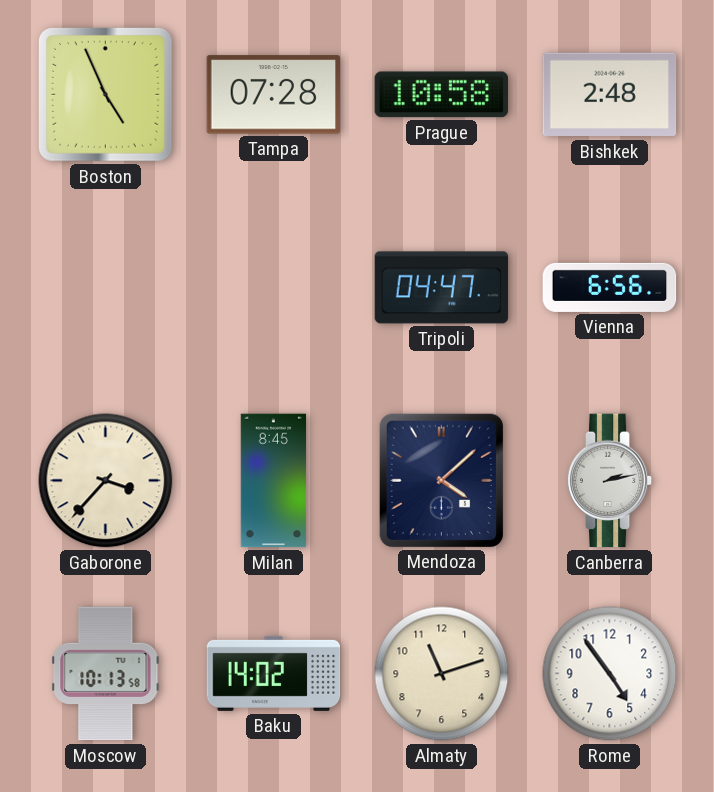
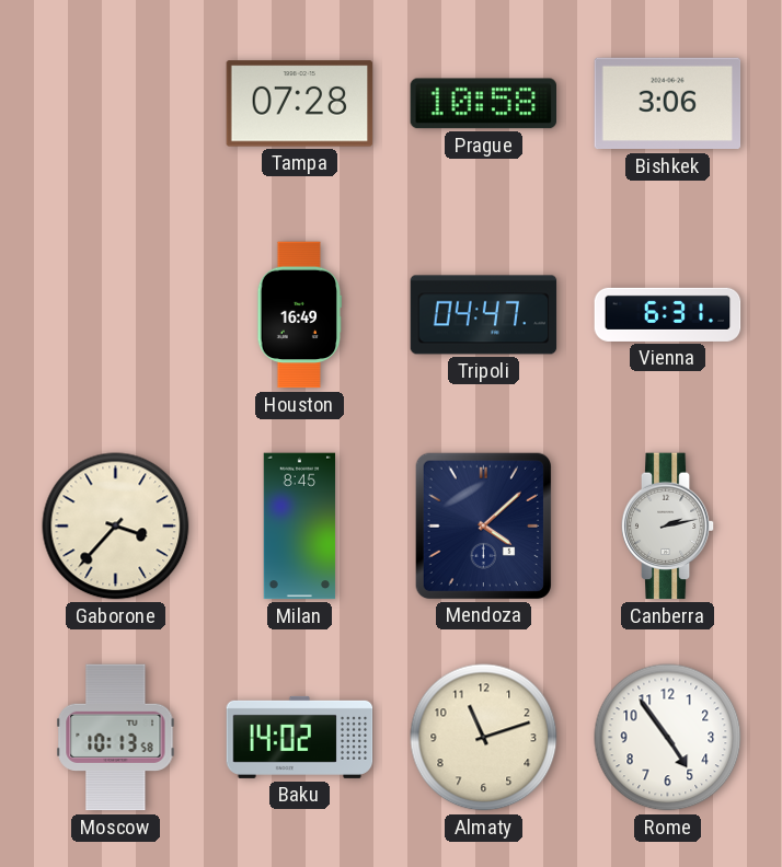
Boston: 4:56 -> none
Bishkek: 2:48 -> 3:06
Houston: none -> 16:49
Vienna: 6:56 -> 6:31
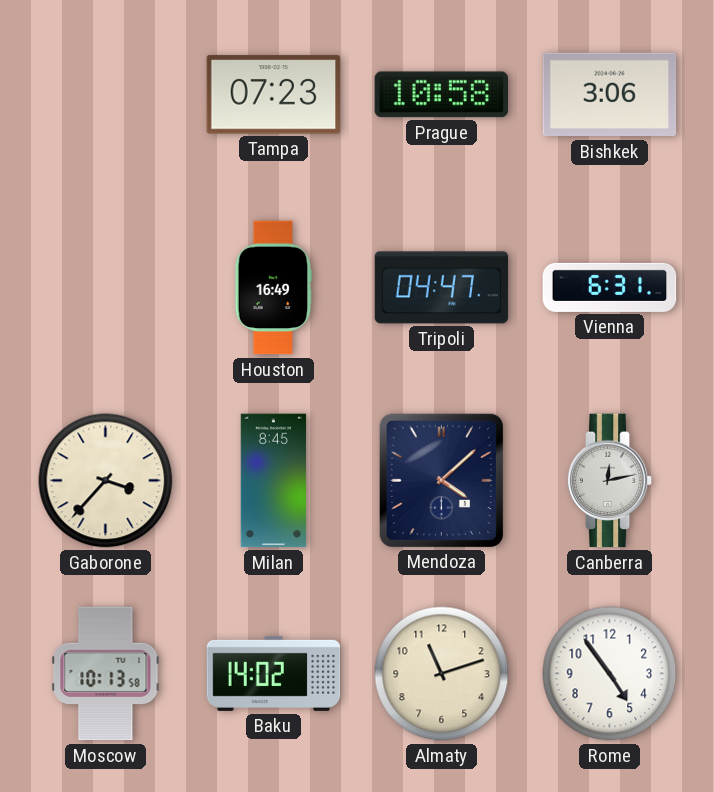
Tampa: 07:28 -> 07:23
Canberra: 2:13 -> 12:13
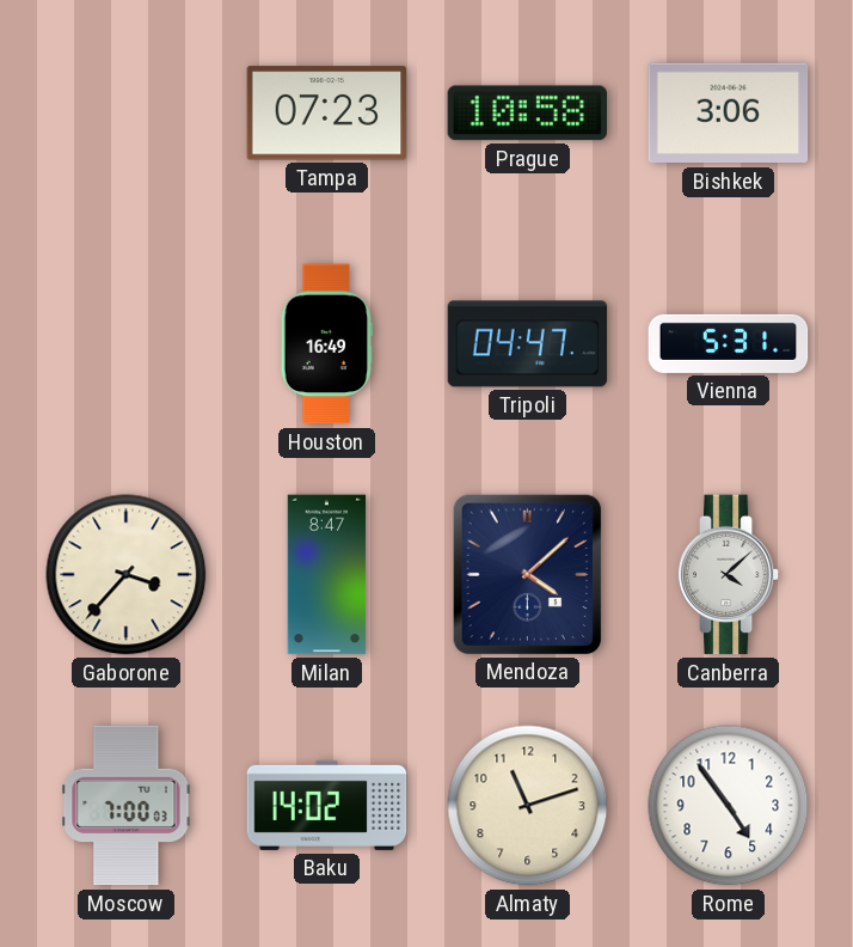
Vienna: 6:31 -> 5:31
Milan: 8:45 -> 8:47
Canberra: 12:13 -> 4:08
Moscow: 10:13 -> 7:00
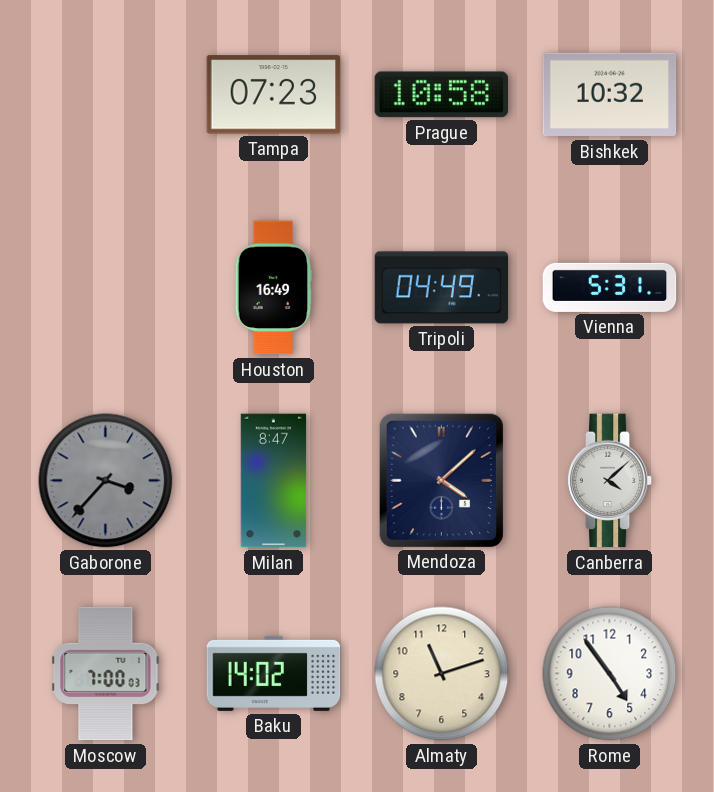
Bishkek: 3:06 -> 10:32
Tripoli: 04:47 -> 04:49
Gaborone dial: cream -> grey
